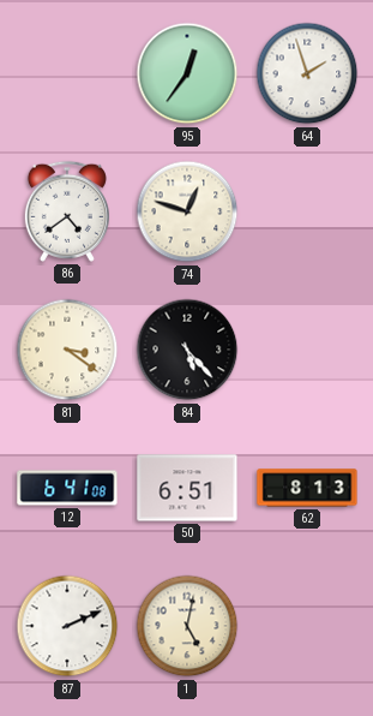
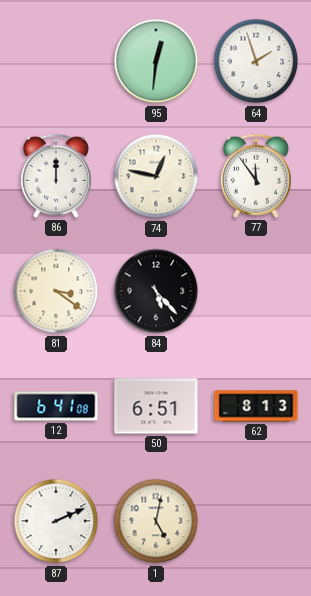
95: 12:36 -> 12:31
86: 4:39 -> 12:00
74: 12:48 -> 12:47
77: none -> 11:54
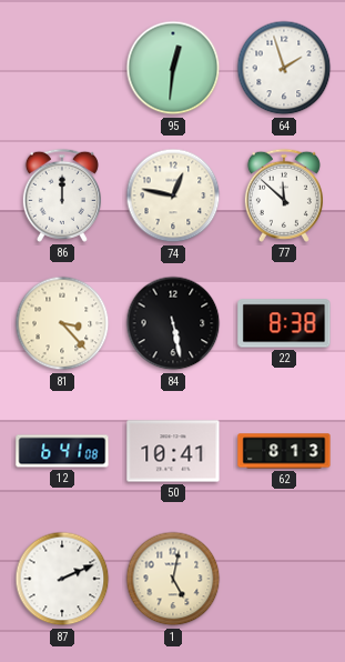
77: 11:54 -> 11:52
81: 3:21 -> 3:23
84: 5:23 -> 5:28
22: none -> 8:38
50: 6:51 -> 10:41
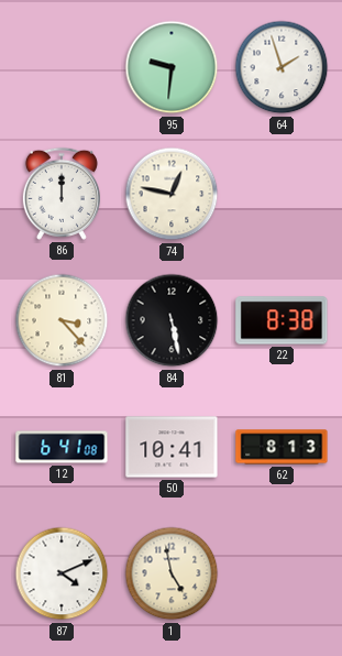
95: 12:31 -> 9:31
77: 11:52 -> none
87: 2:11 -> 4:11
1: 5:02 -> 4:58
